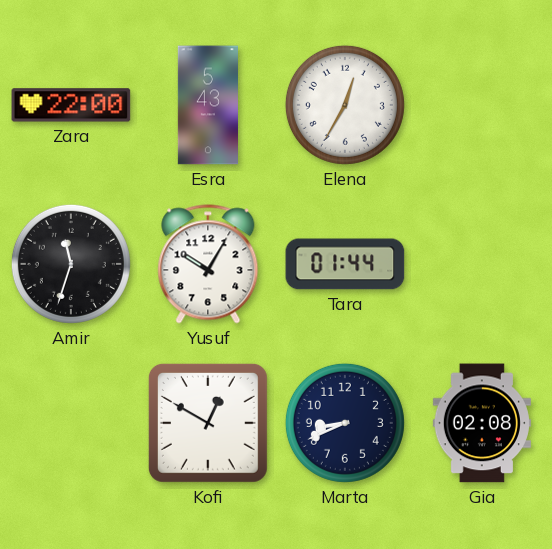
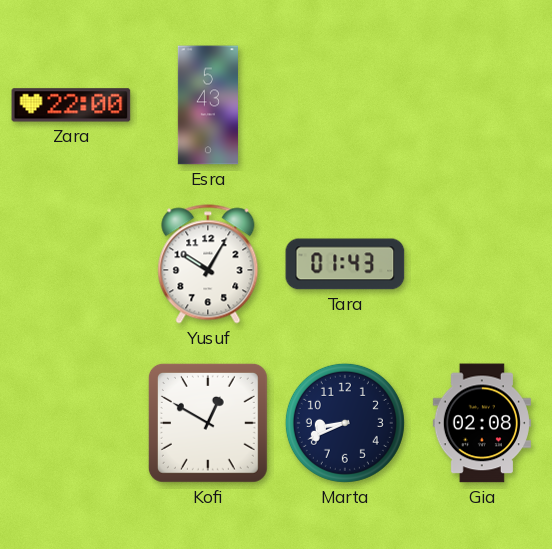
Elena: 12:35 -> none
Amir: 11:33 -> none
Tara: 01:44 -> 01:43
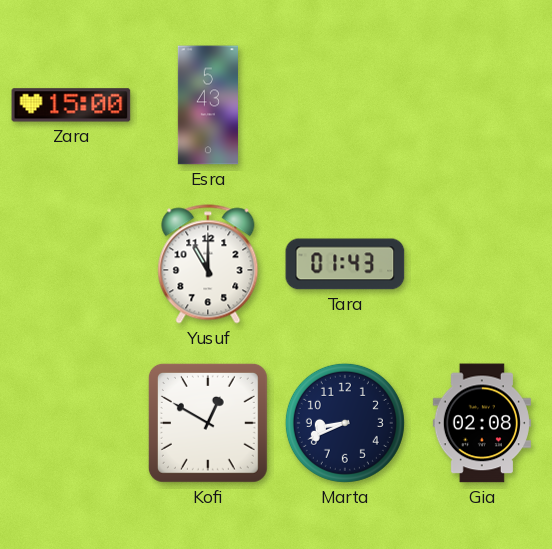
Zara: 22:00 -> 15:00
Yusuf: 10:05 -> 11:00
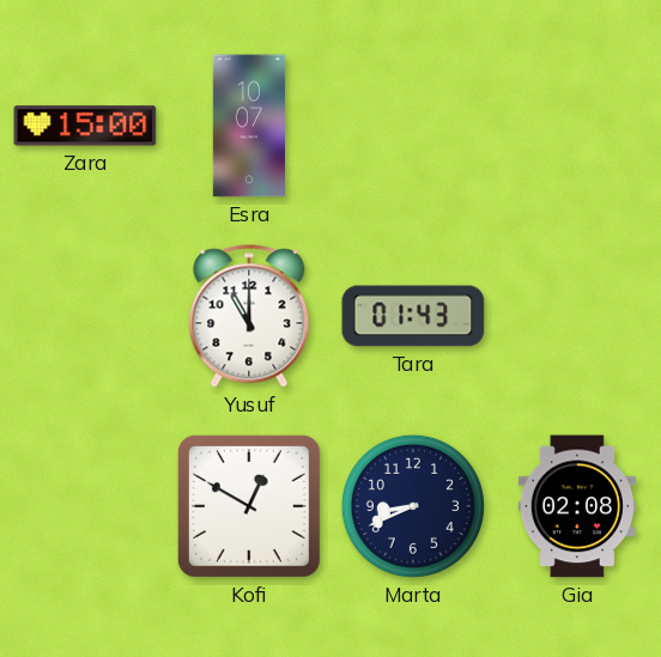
Esra: 5:43 -> 10:07
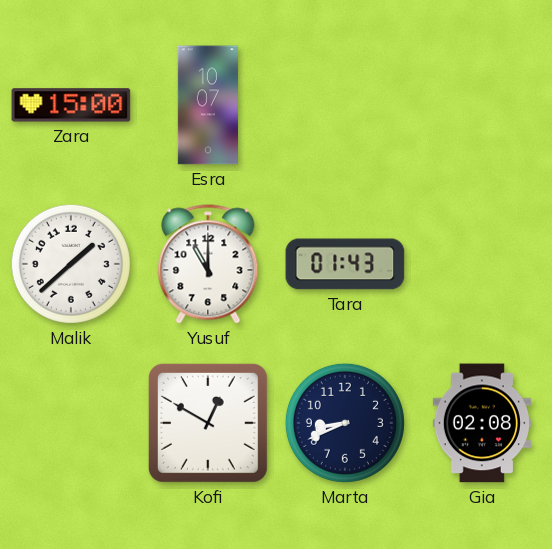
Malik: none -> 1:38
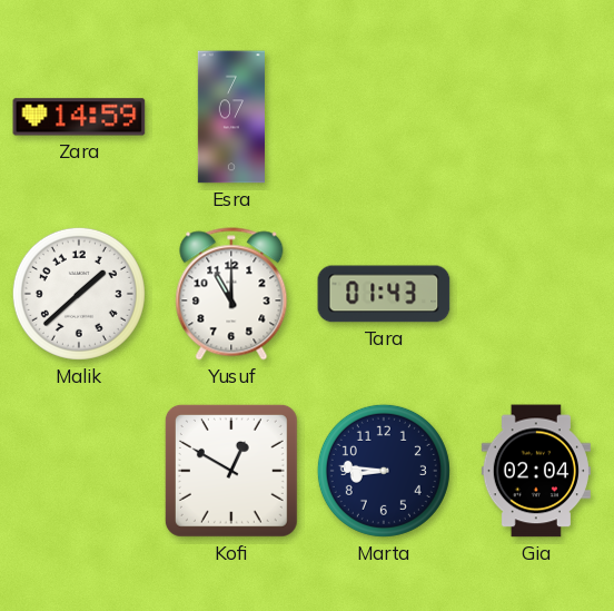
Zara: 15:00 -> 14:59
Esra: 10:07 -> 7:07
Marta: 8:41 -> 8:46
Gia: 02:08 -> 02:04
